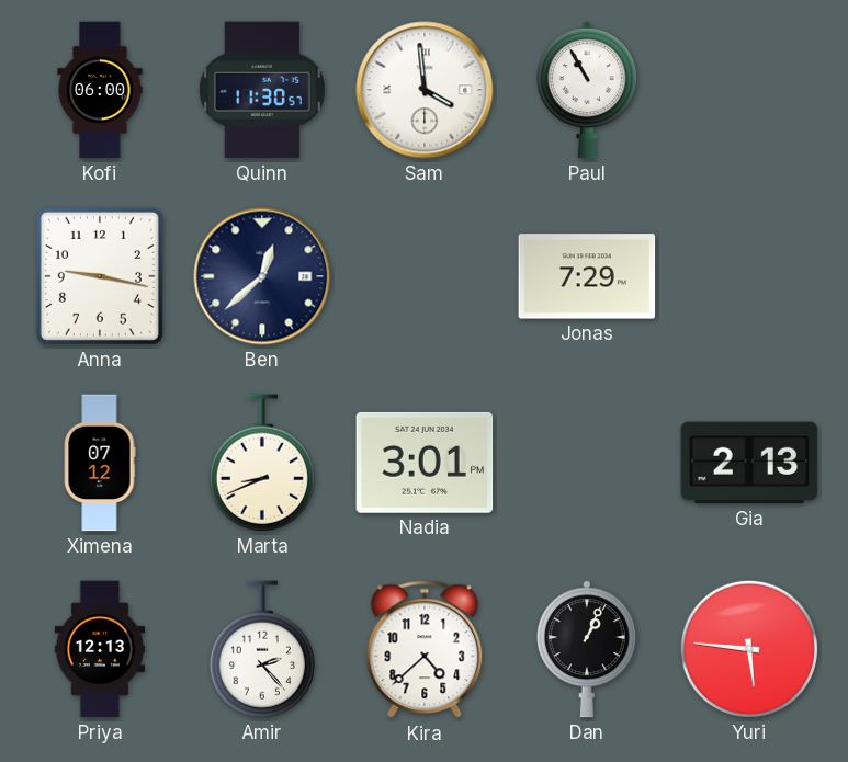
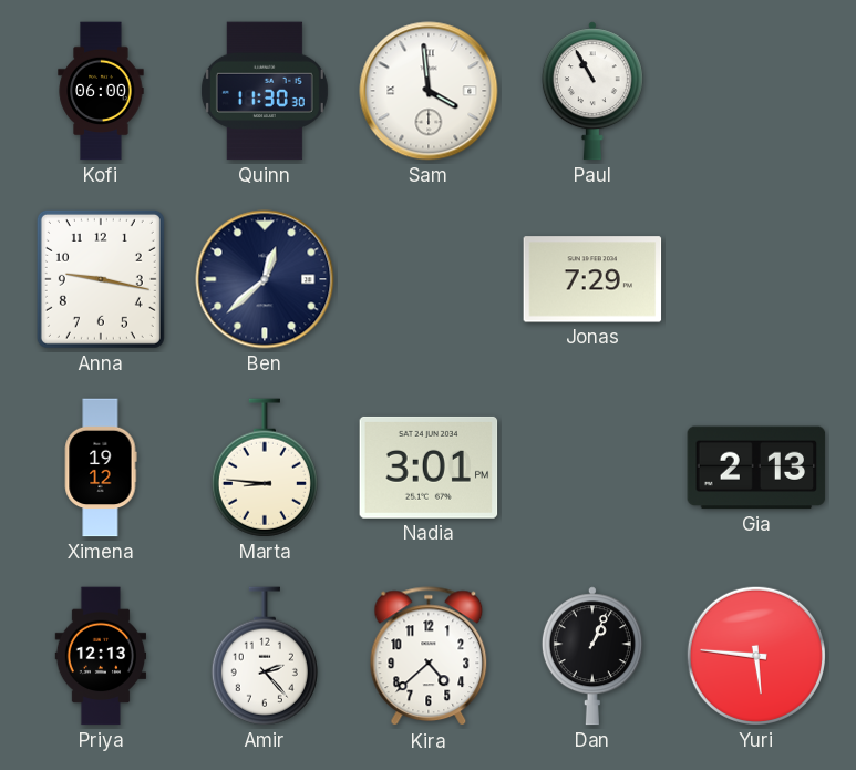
Quinn: 11:30:57 -> 11:30:30
Ximena: 07:12 -> 19:12
Marta: 8:41 -> 8:46
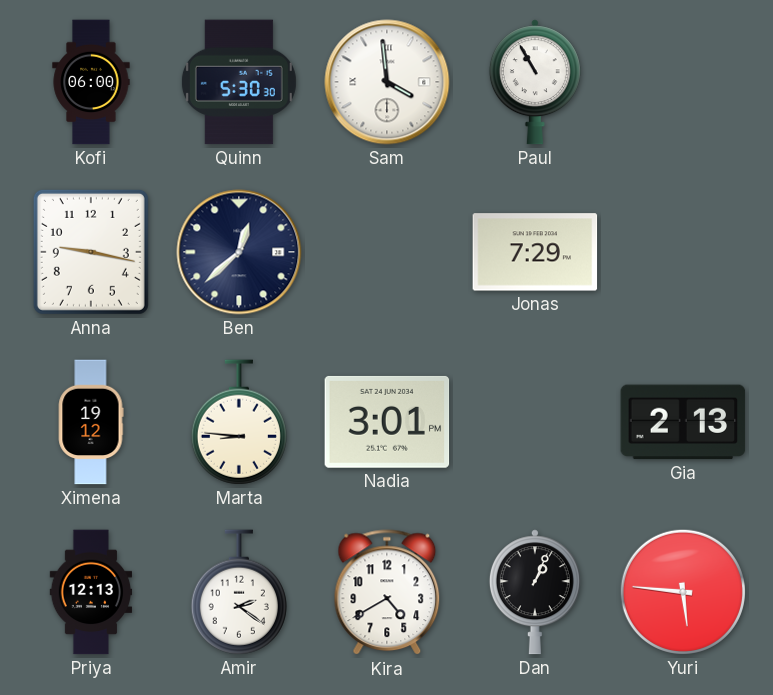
Quinn: 11:30 -> 5:30
Amir: 2:23 -> 2:21
Kira: 4:38 -> 4:40
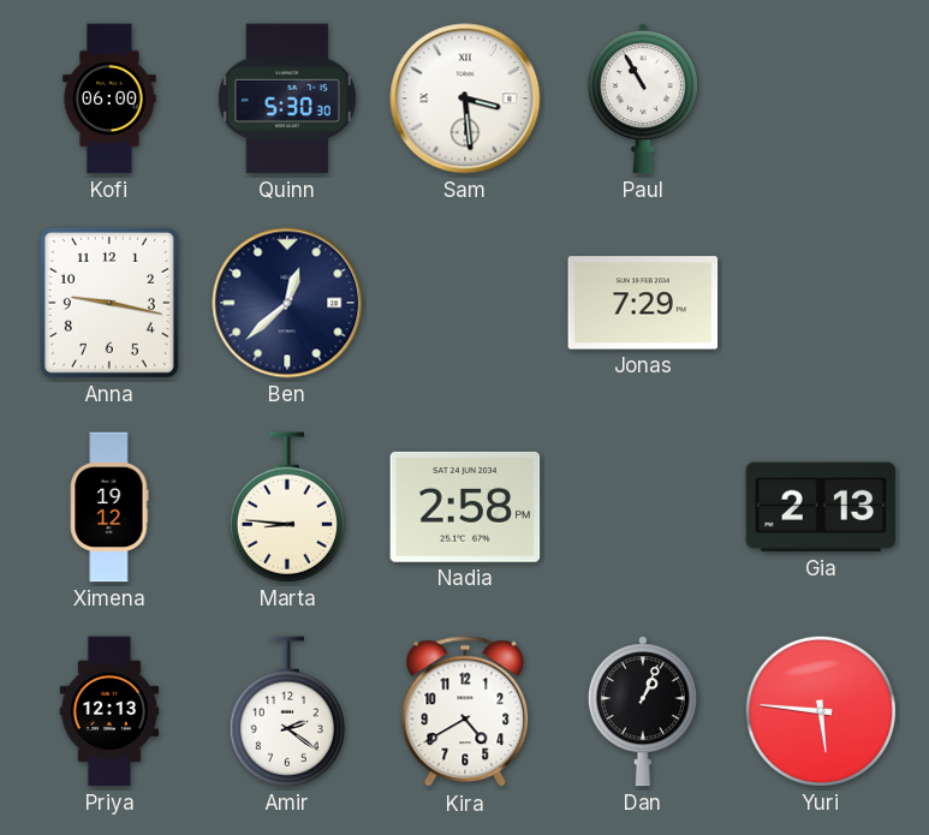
Sam: 3:59 -> 3:29
Nadia: 3:01 -> 2:58
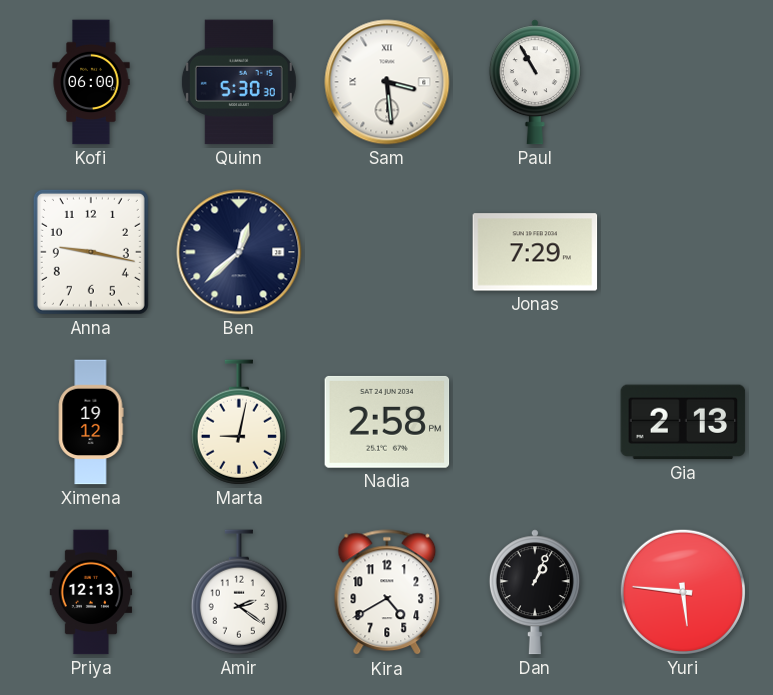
Marta: 8:46 -> 9:02
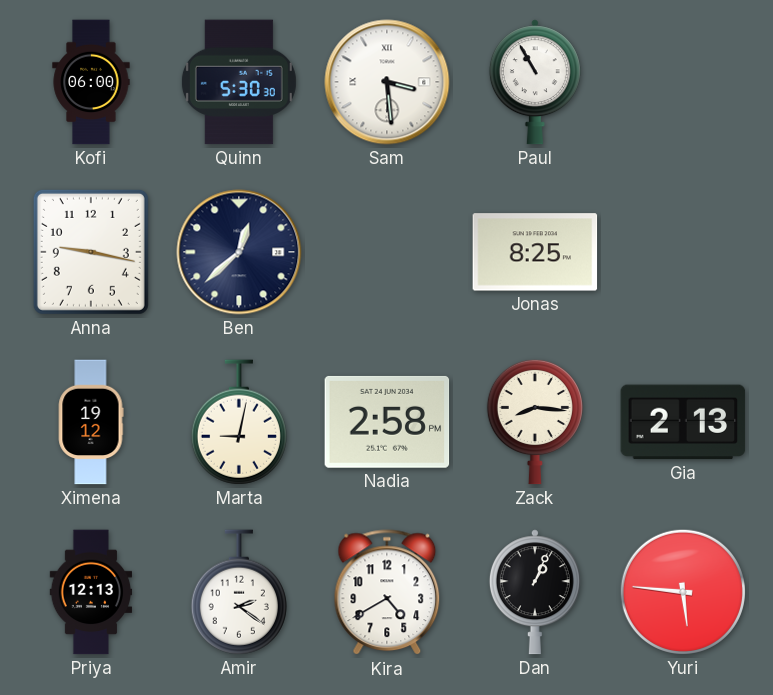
Jonas: 7:29 -> 8:25
Zack: none -> 8:16
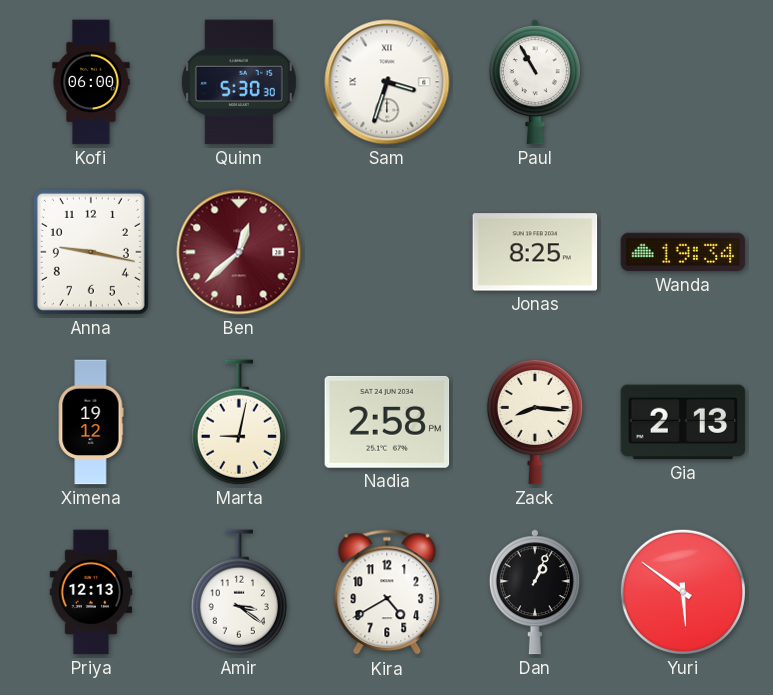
Sam: 3:29 -> 3:33
Ben dial: navy -> burgundy
Wanda: none -> 19:34
Amir: 2:21 -> 3:21
Yuri: 5:46 -> 5:51
